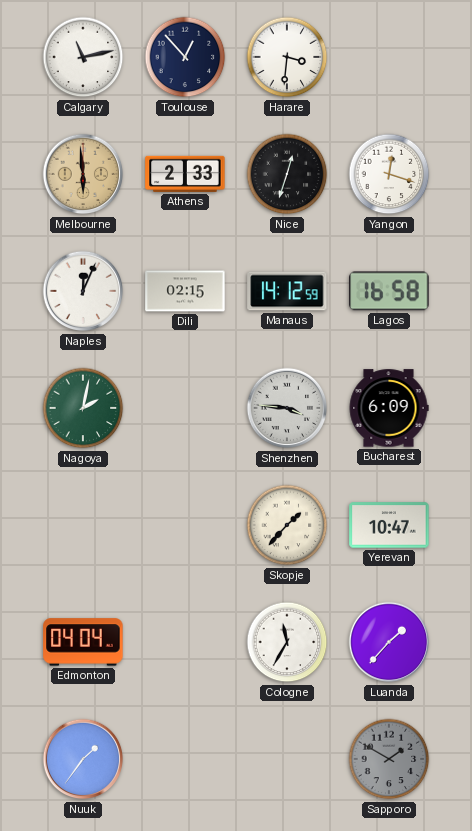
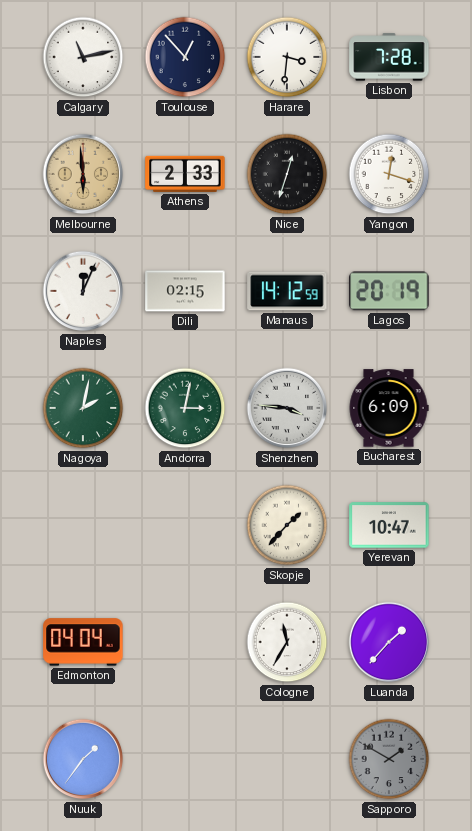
Lisbon: none -> 7:28
Lagos: 16:58 -> 20:19
Andorra: none -> 3:02
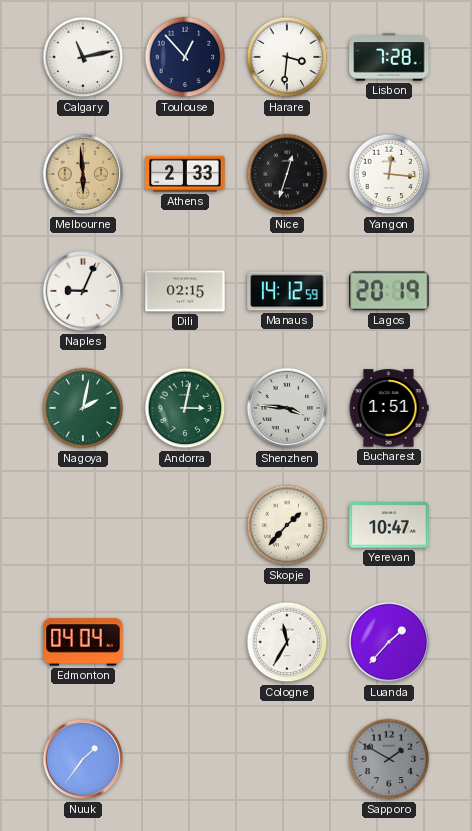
Yangon: 12:18 -> 12:16
Naples: 12:04 -> 9:04
Bucharest: 6:09 -> 1:51
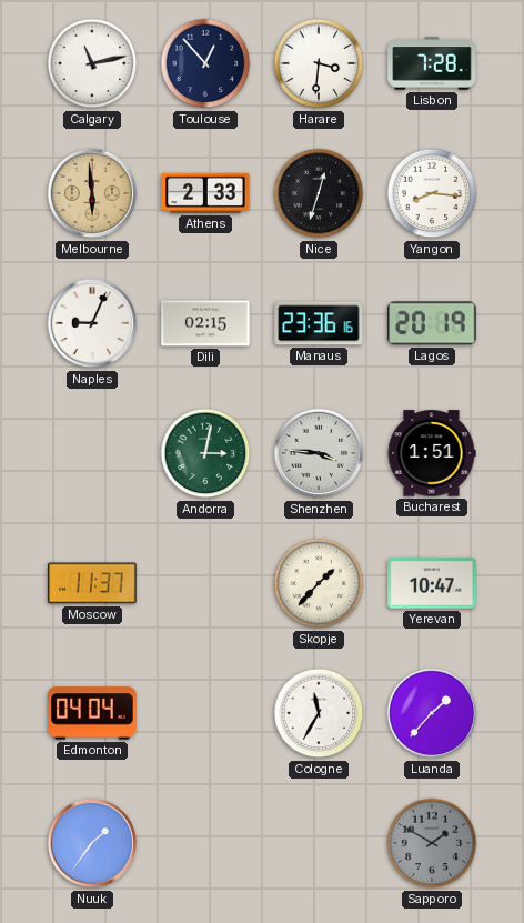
Yangon: 12:16 -> 8:16
Manaus: 14:12 -> 23:36
Nagoya: 2:02 -> none
Moscow: none -> 11:37
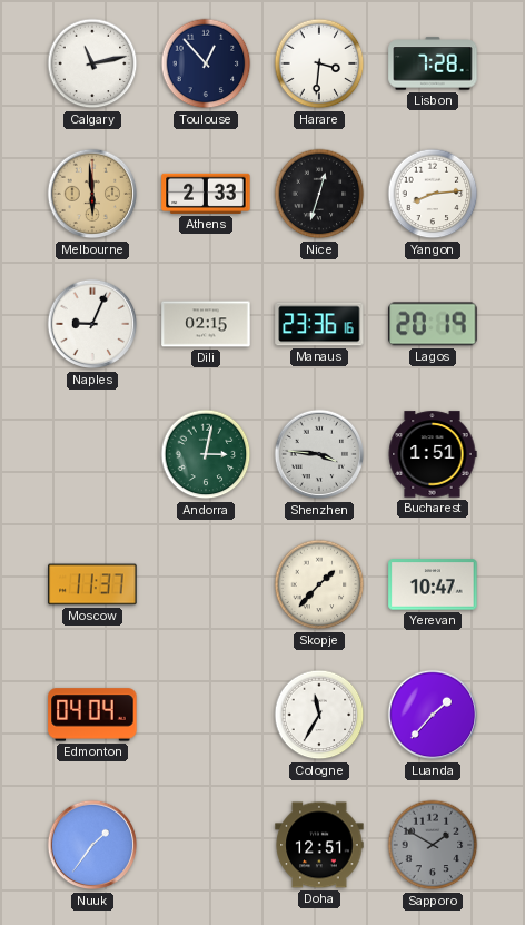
Yangon: 8:16 -> 8:14
Doha: none -> 12:51
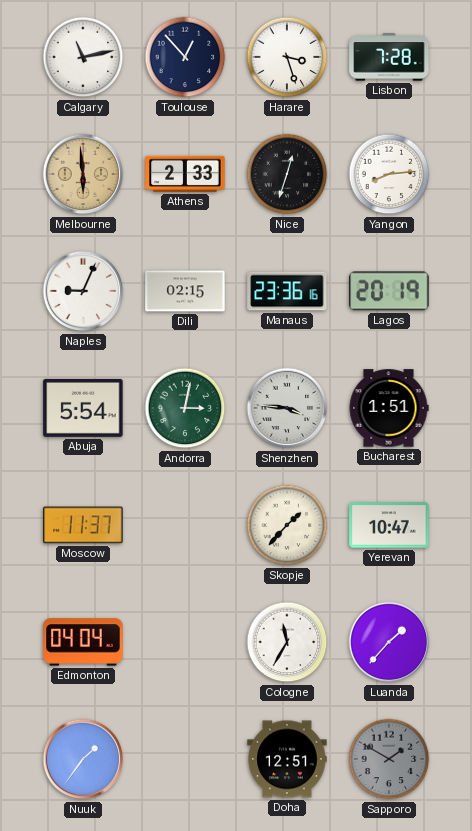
Harare: 3:31 -> 3:27
Abuja: none -> 5:54
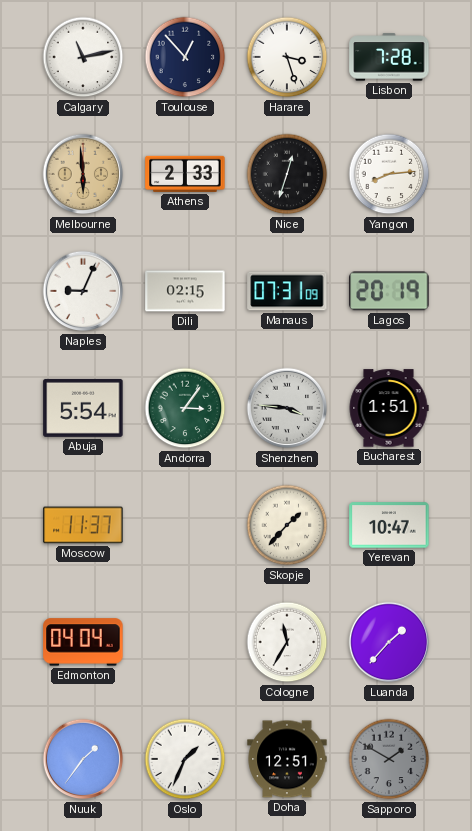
Manaus: 23:36 -> 07:31
Andorra: 3:02 -> 3:06
Oslo: none -> 1:34
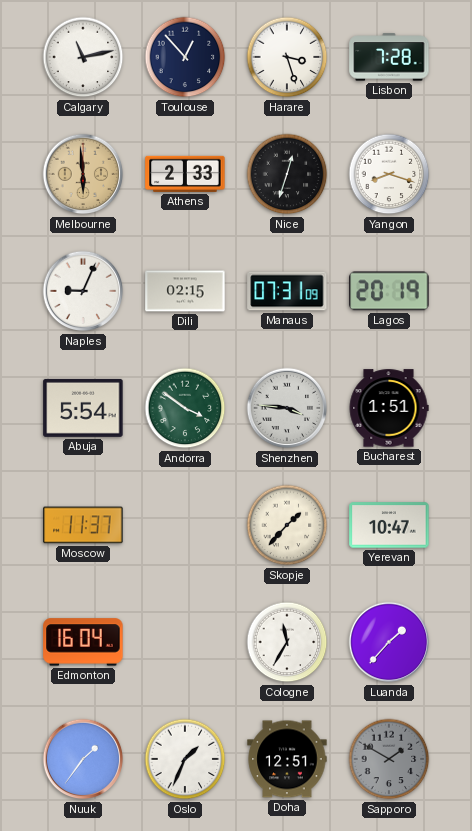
Yangon: 8:14 -> 8:18
Andorra: 3:06 -> 3:51
Edmonton: 04:04 -> 16:04
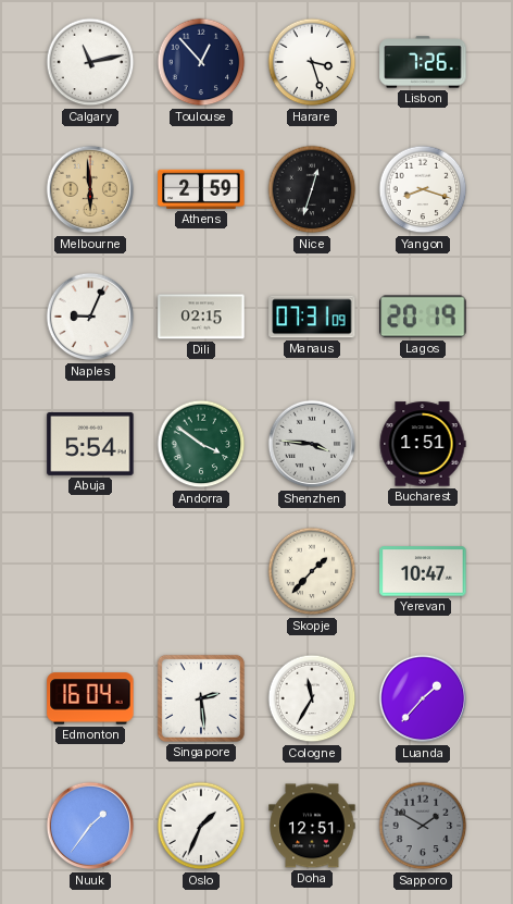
Lisbon: 7:28 -> 7:26
Athens: 2:33 -> 2:59
Moscow: 11:37 -> none
Singapore: none -> 2:29
